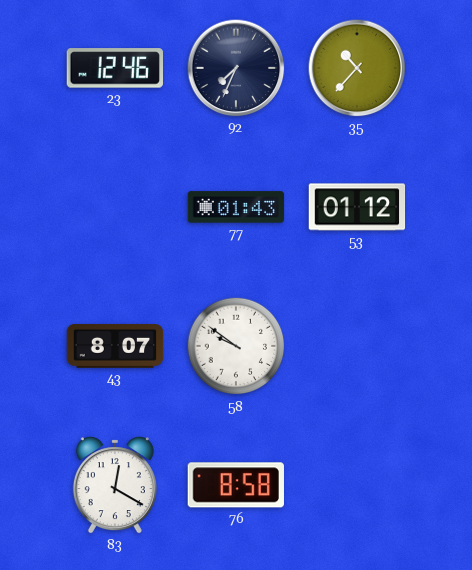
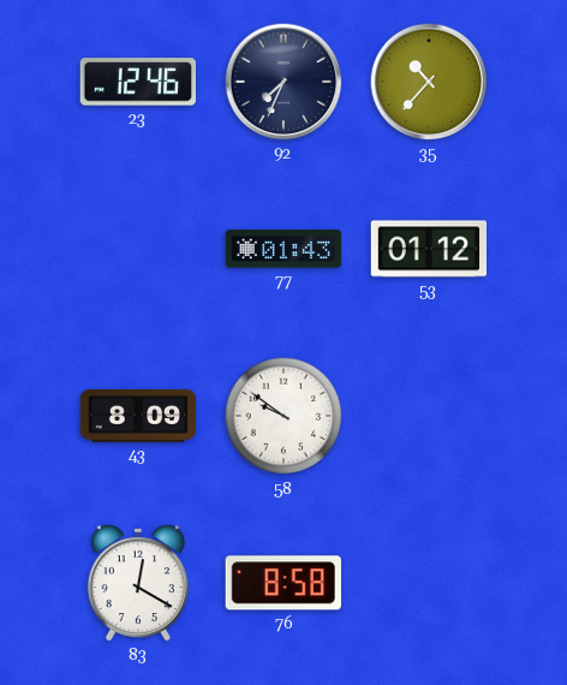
43: 8:07 -> 8:09
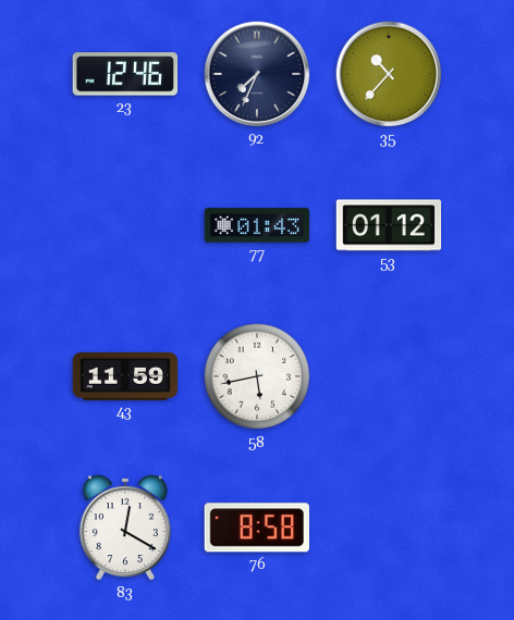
43: 8:09 -> 11:59
58: 9:51 -> 5:43
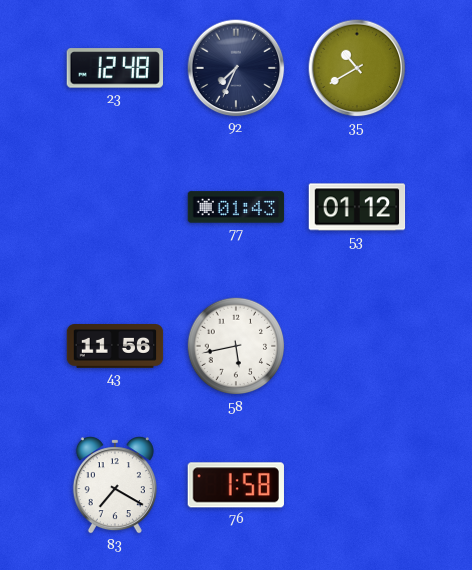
23: 12:46 -> 12:48
35: 10:37 -> 10:40
43: 11:59 -> 11:56
83: 12:20 -> 7:20
76: 8:58 -> 1:58
